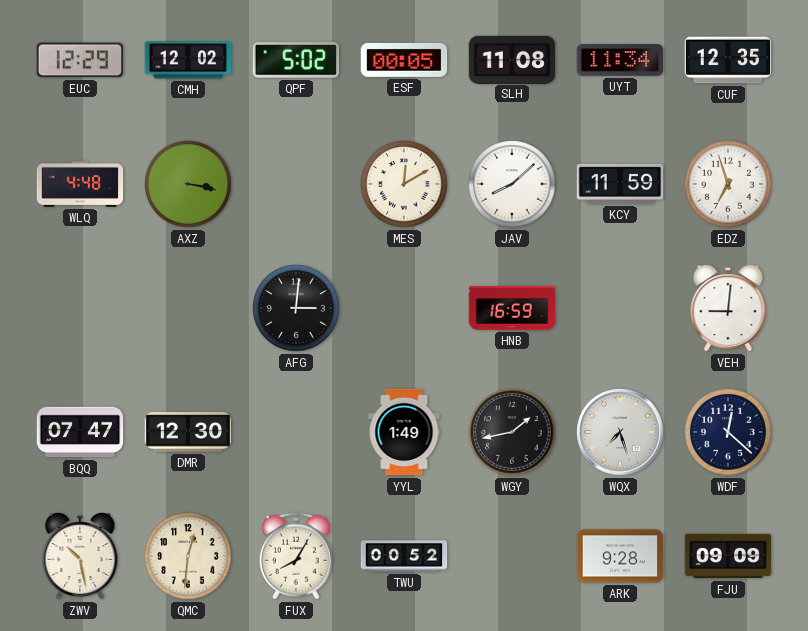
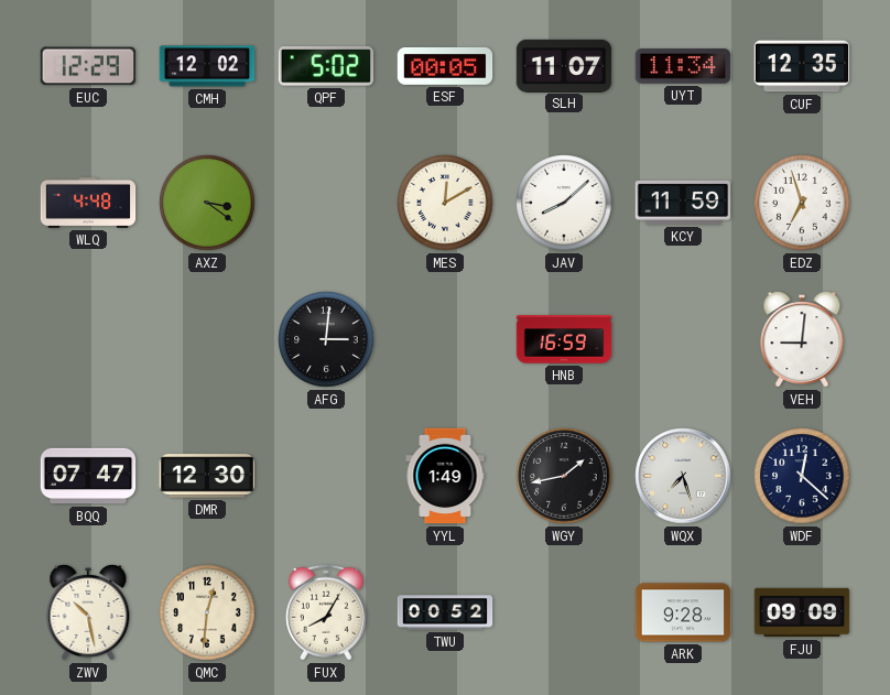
SLH: 11:08 -> 11:07
AXZ: 3:17 -> 3:21
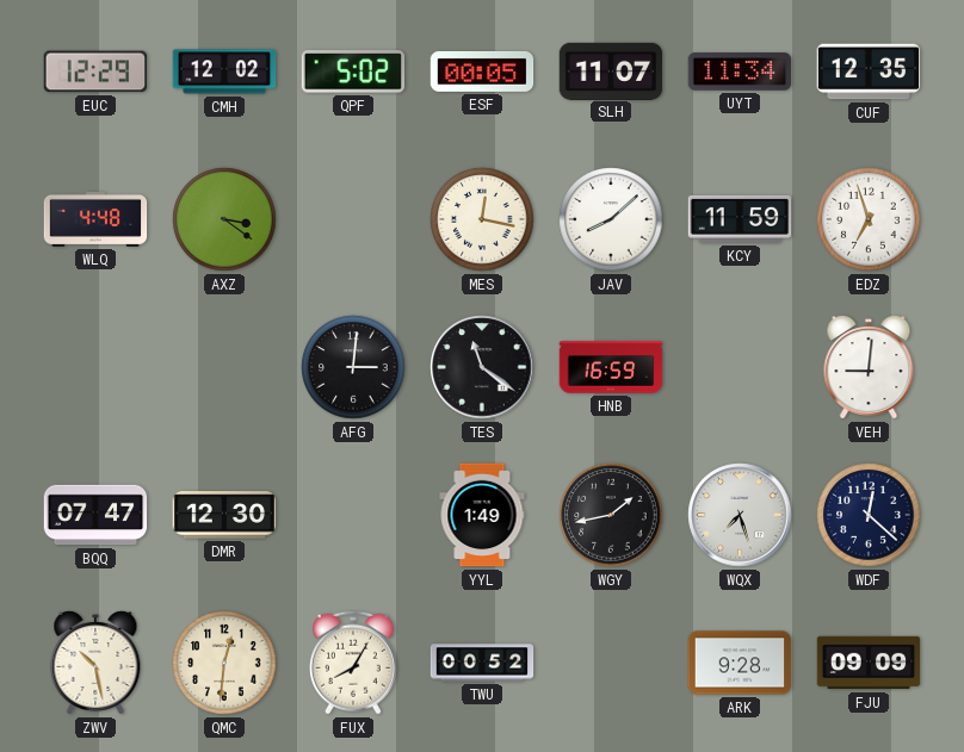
MES: 12:10 -> 12:17
TES: none -> 11:21
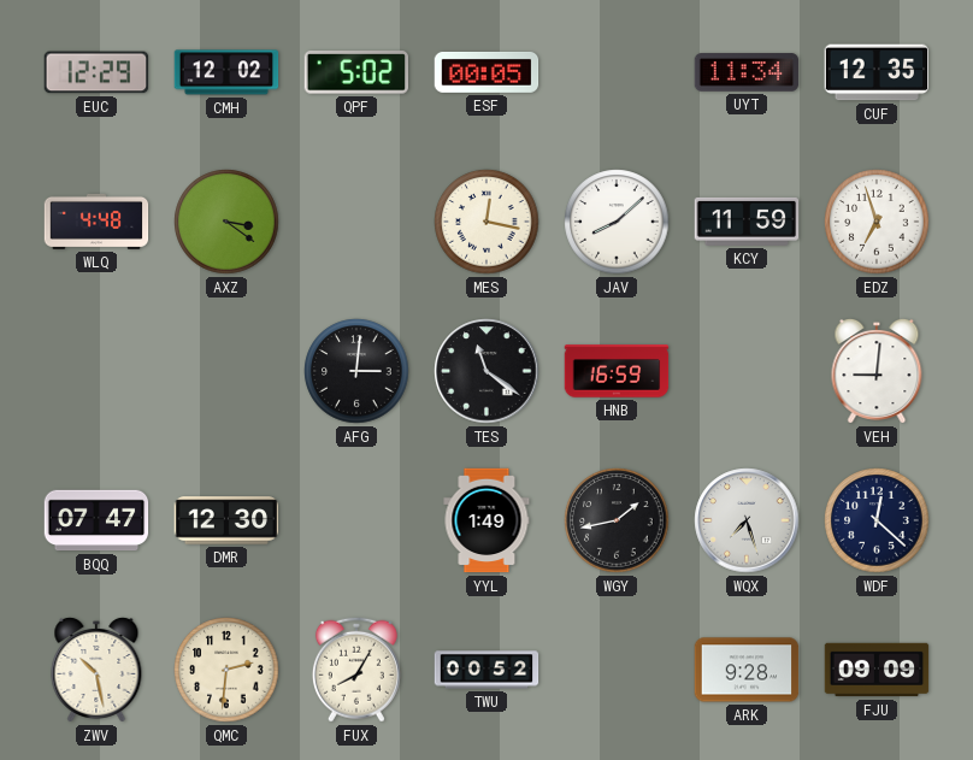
SLH: 11:07 -> none
QMC: 12:31 -> 2:31
